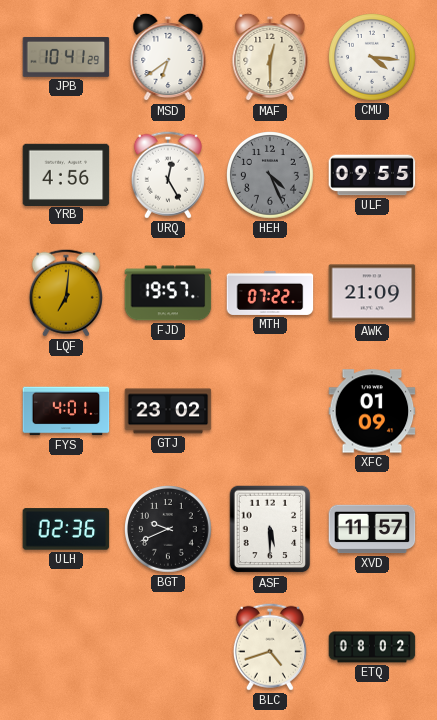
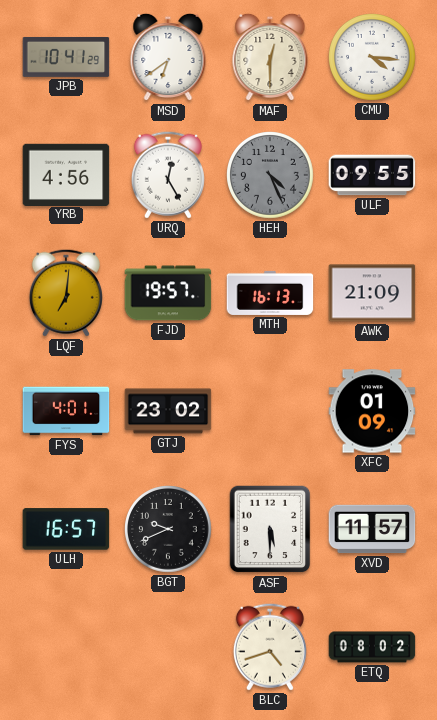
MTH: 07:22 -> 16:13
ULH: 02:36 -> 16:57
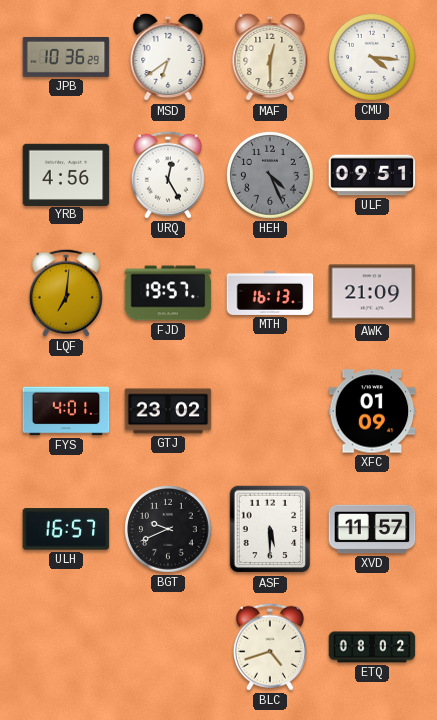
JPB: 10:41 -> 10:36
ULF: 09:55 -> 09:51
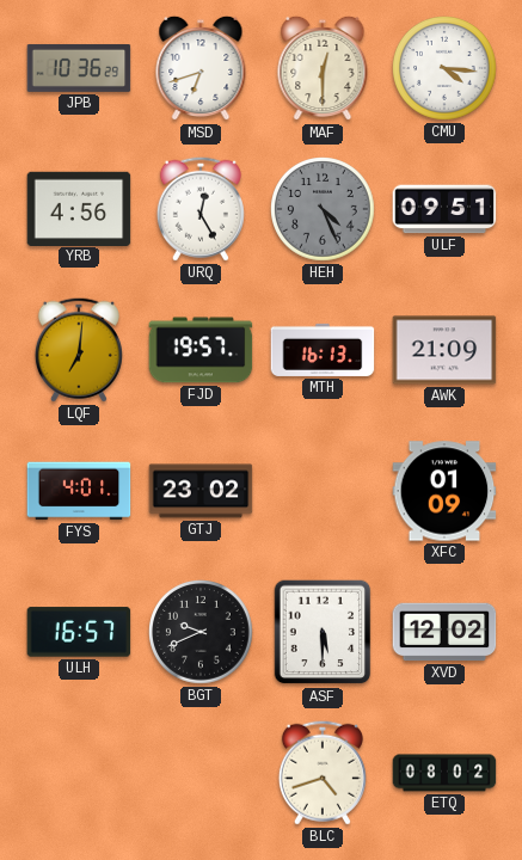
MSD: 6:39 -> 6:42
XVD: 11:57 -> 12:02
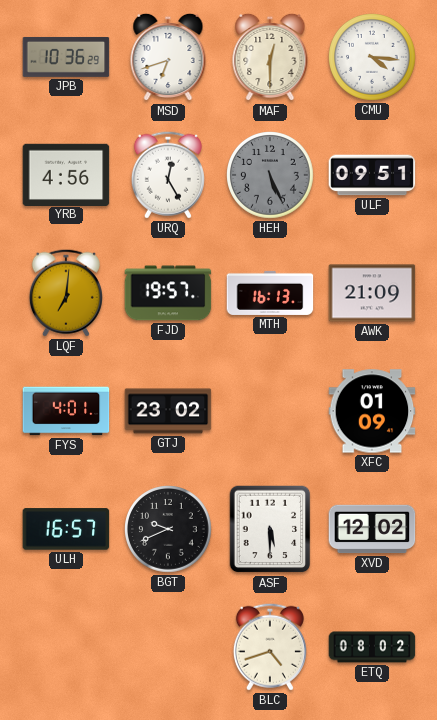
HEH: 4:26 -> 5:26
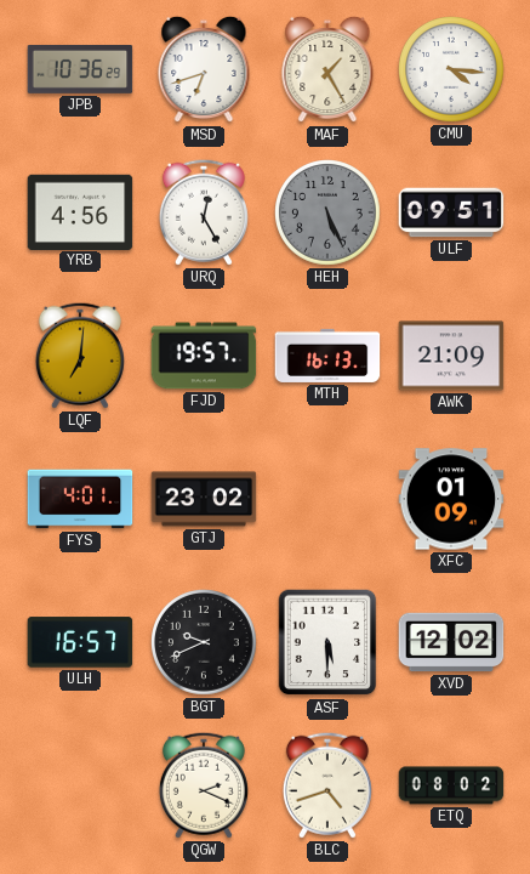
MAF: 12:30 -> 1:25
QGW: none -> 2:19
